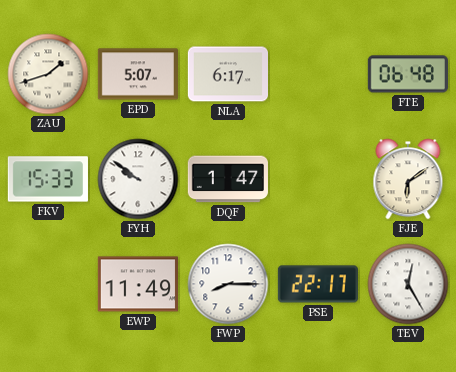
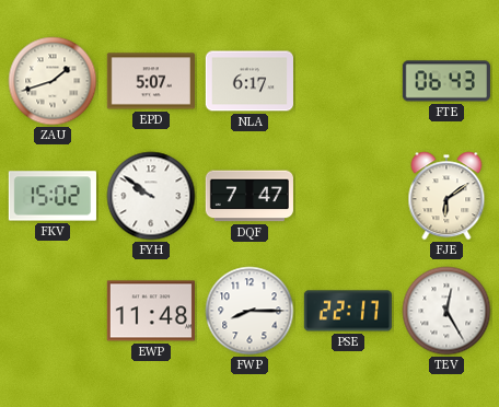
FTE: 06:48 -> 06:43
FKV: 15:33 -> 15:02
DQF: 1:47 -> 7:47
EWP: 11:49 -> 11:48
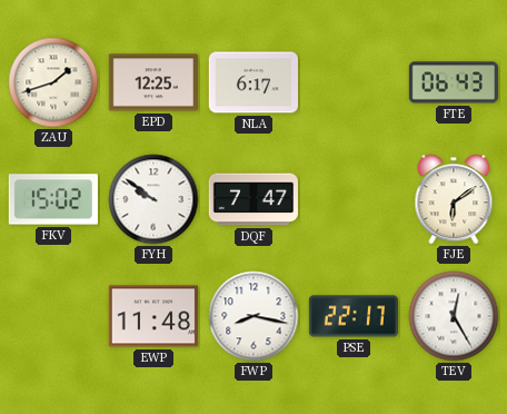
EPD: 5:07 -> 12:25
FWP: 8:15 -> 8:17
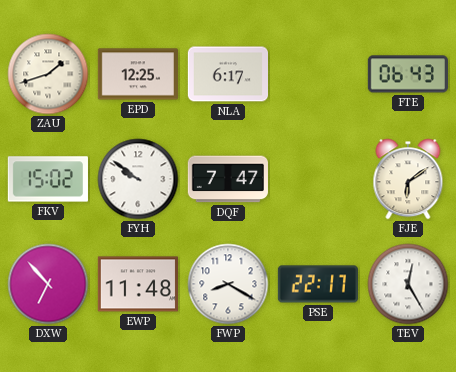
DXW: none -> 6:53
FWP: 8:17 -> 8:20
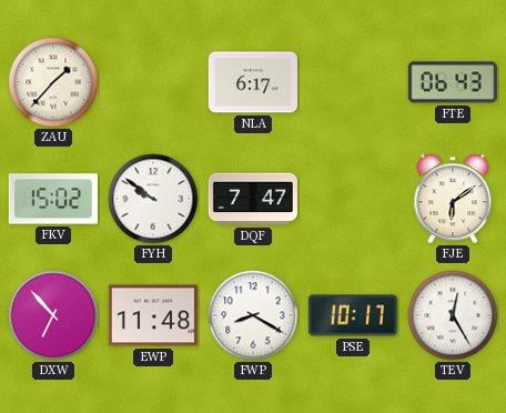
ZAU: 1:42 -> 1:37
EPD: 12:25 -> none
PSE: 22:17 -> 10:17
